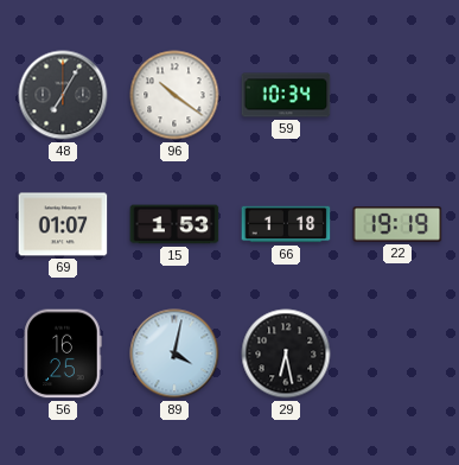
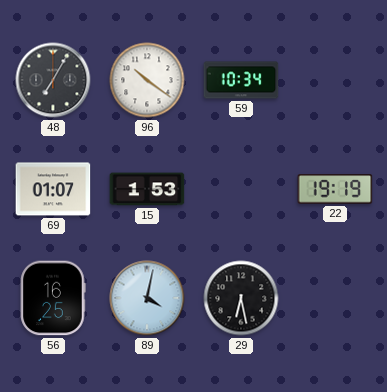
66: 1:18 -> none
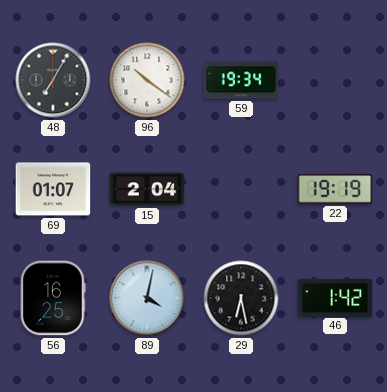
59: 10:34 -> 19:34
15: 1:53 -> 2:04
46: none -> 1:42
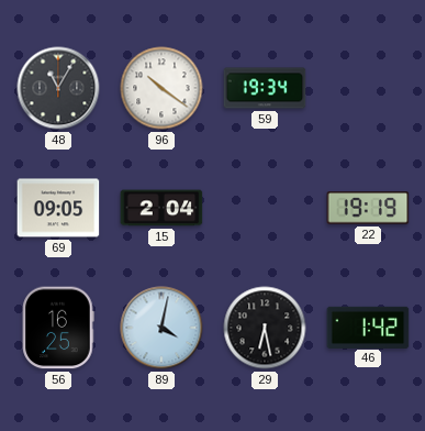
48: 7:05 -> 11:05
69: 01:07 -> 09:05
